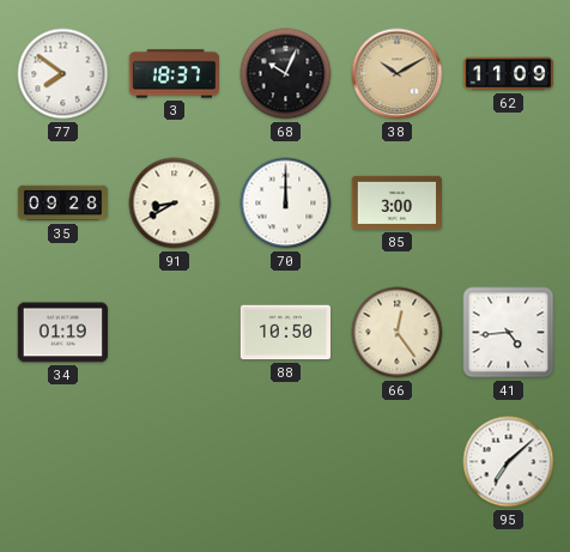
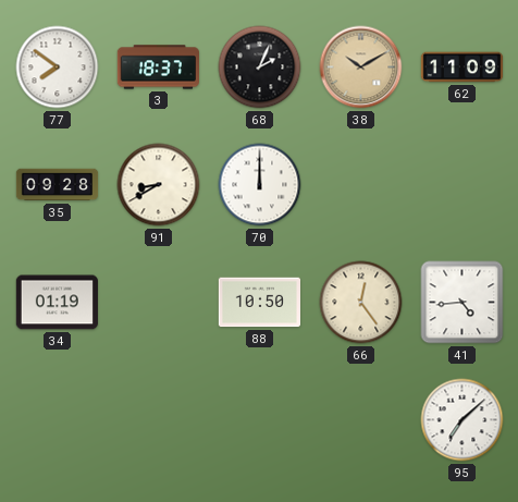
68: 10:04 -> 2:04
85: 3:00 -> none
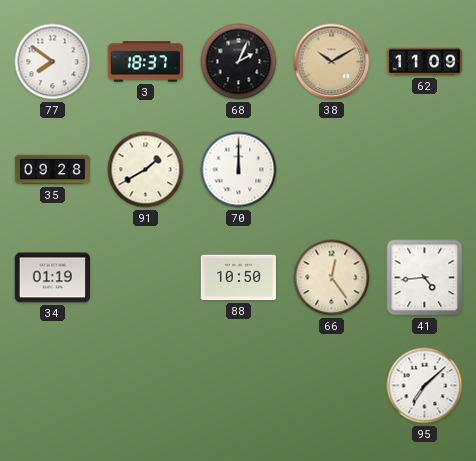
91: 8:40 -> 1:40
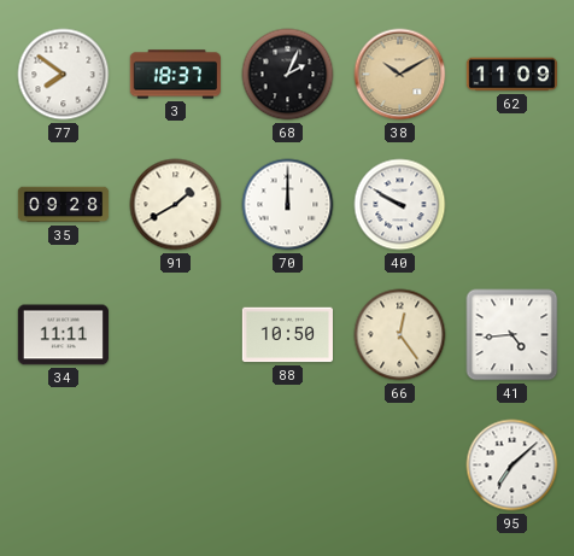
40: none -> 9:50
34: 01:19 -> 11:11
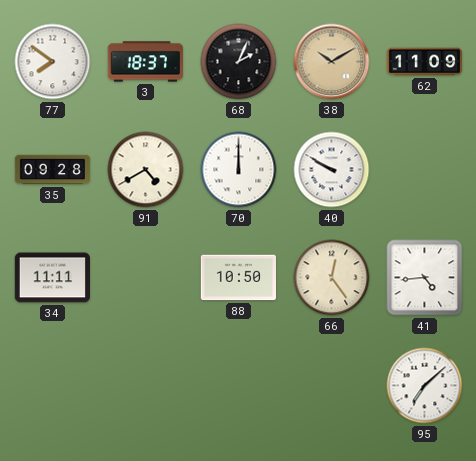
91: 1:40 -> 4:40
